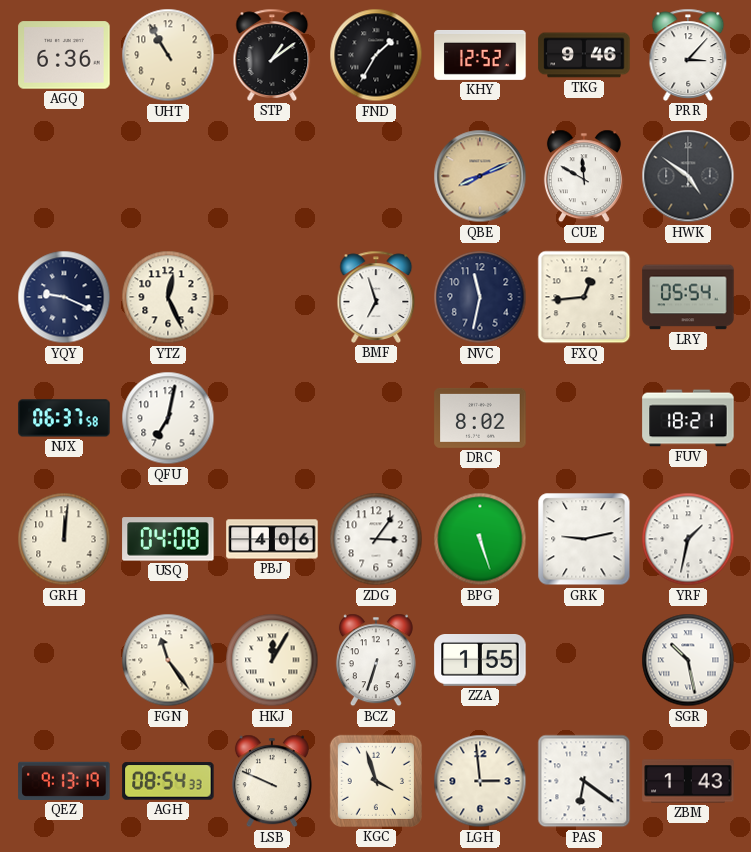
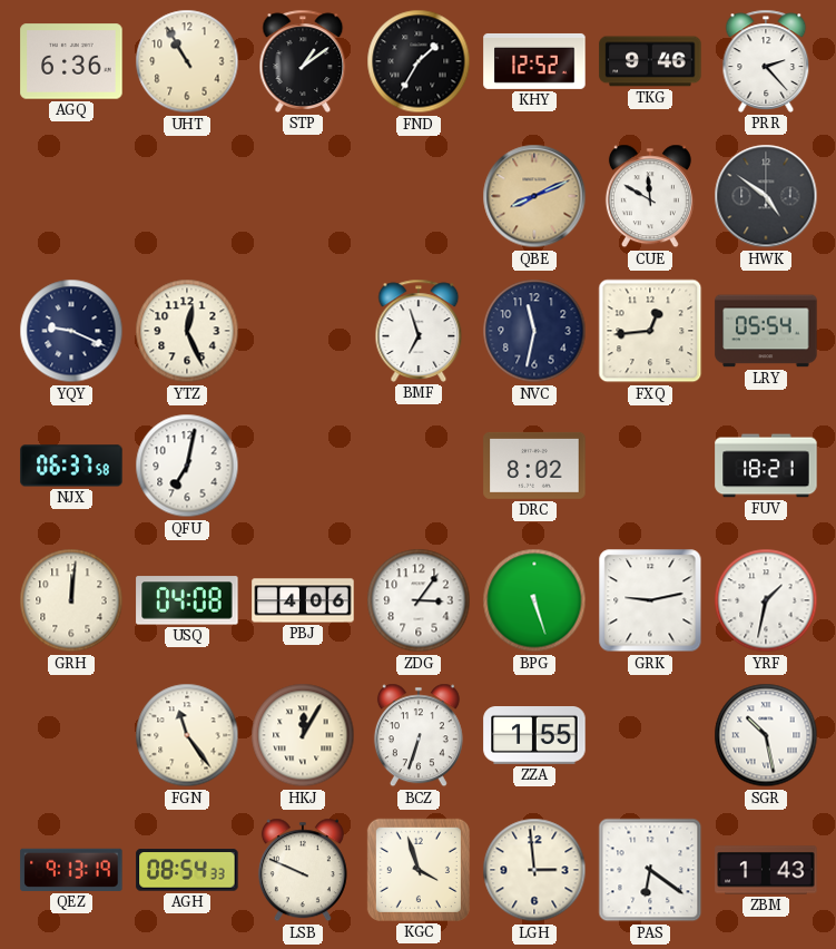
PRR: 3:07 -> 2:23
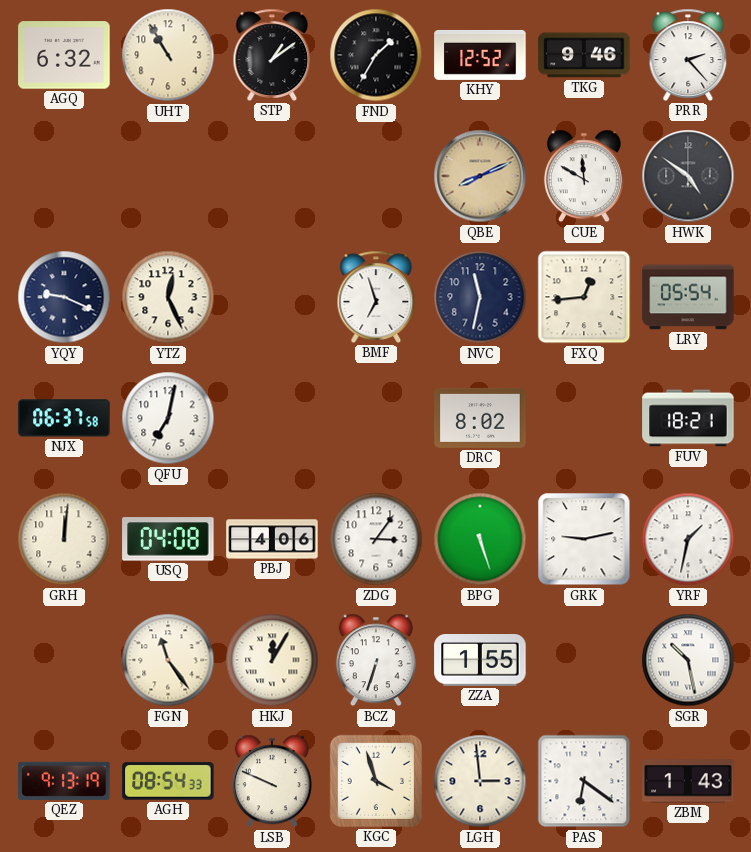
AGQ: 6:36 -> 6:32
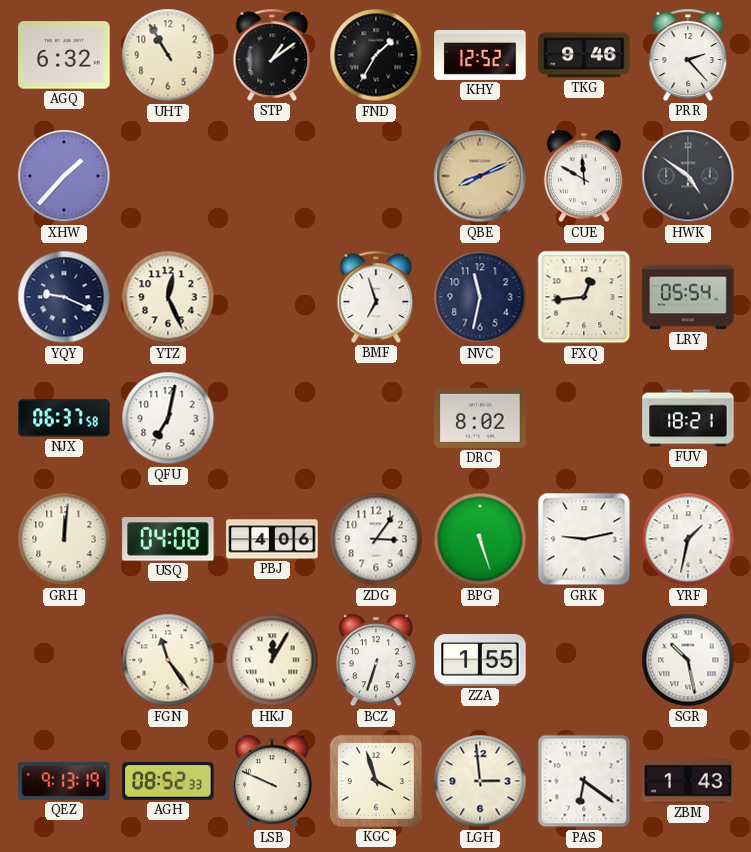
XHW: none -> 1:37
AGH: 08:54 -> 08:52
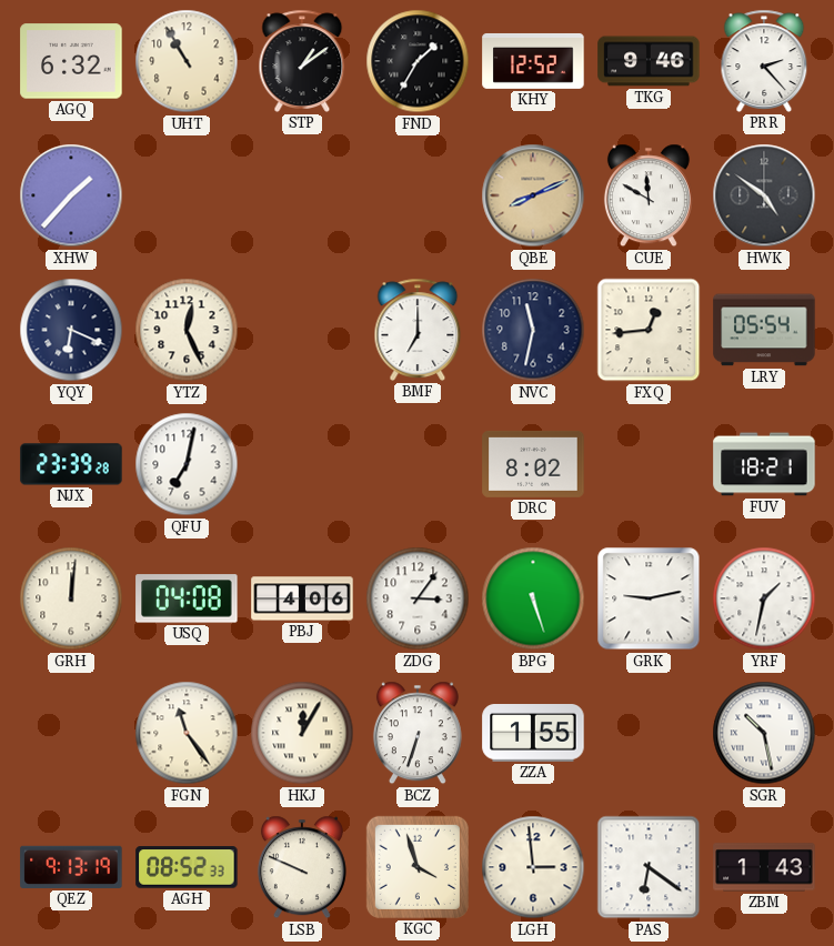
YQY: 9:19 -> 6:19
BMF: 6:57 -> 7:00
NJX: 06:37 -> 23:39
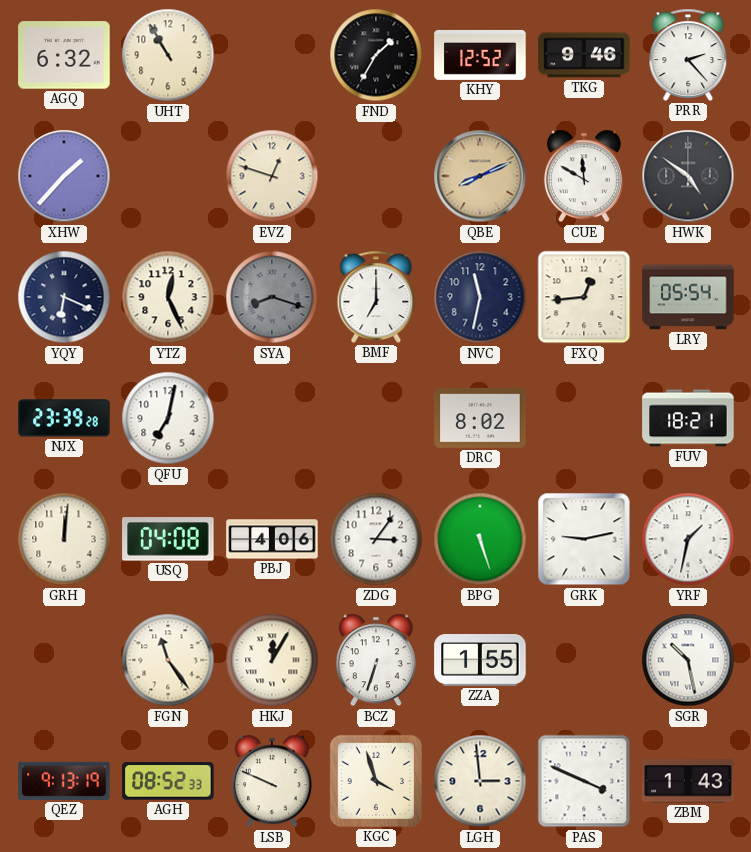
STP: 1:09 -> none
EVZ: none -> 12:48
SYA: none -> 8:18
PAS: 6:21 -> 3:49
